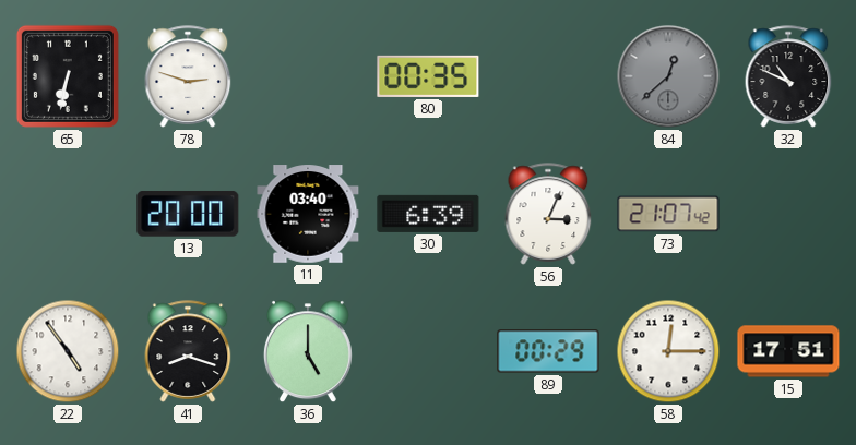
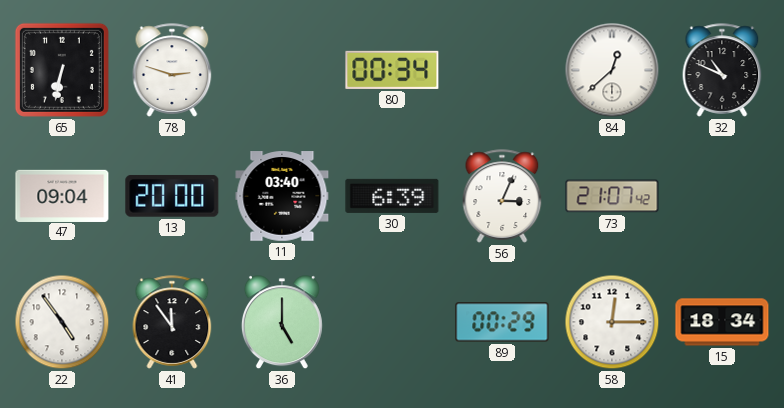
80: 00:35 -> 00:34
84 dial: grey -> white
47: none -> 09:04
41: 8:18 -> 11:54
15: 17:51 -> 18:34
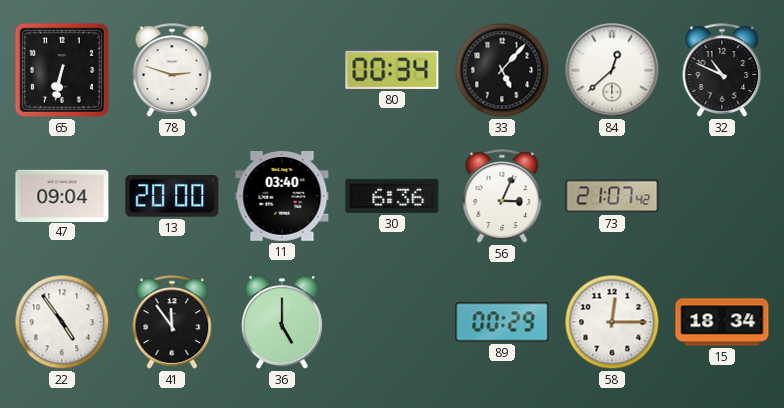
33: none -> 5:07
30: 6:39 -> 6:36
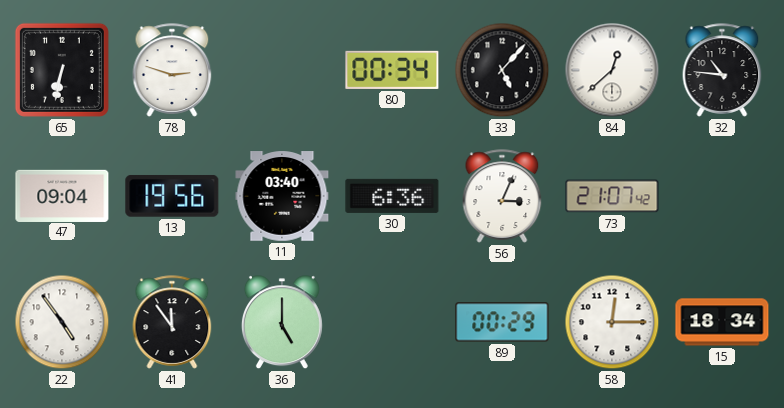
32: 10:49 -> 10:46
13: 20:00 -> 19:56
